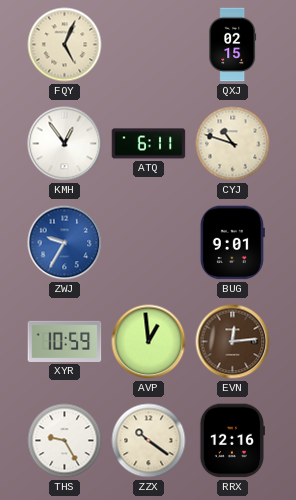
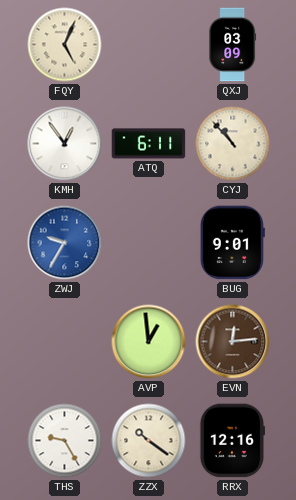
QXJ: 02:15 -> 03:09
CYJ: 10:48 -> 10:53
XYR: 10:59 -> none
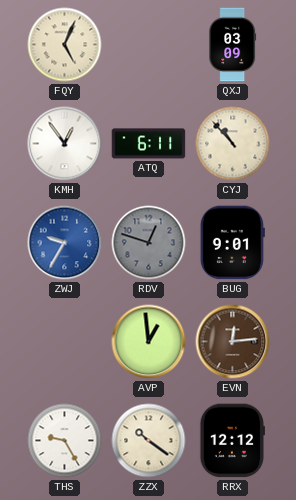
RDV: none -> 12:48
RRX: 12:16 -> 12:12
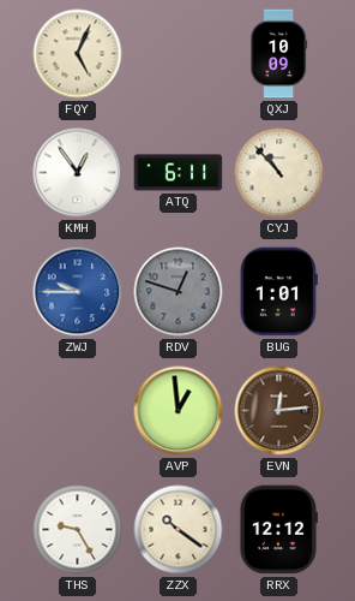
QXJ: 03:09 -> 10:09
ZWJ: 9:35 -> 9:45
BUG: 9:01 -> 1:01
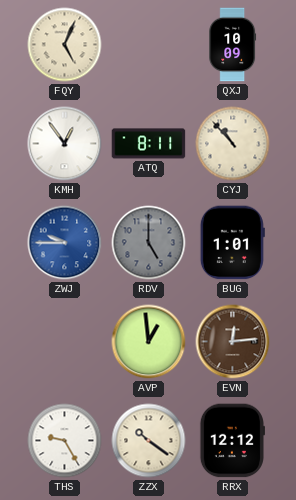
ATQ: 6:11 -> 8:11
RDV: 12:48 -> 5:00
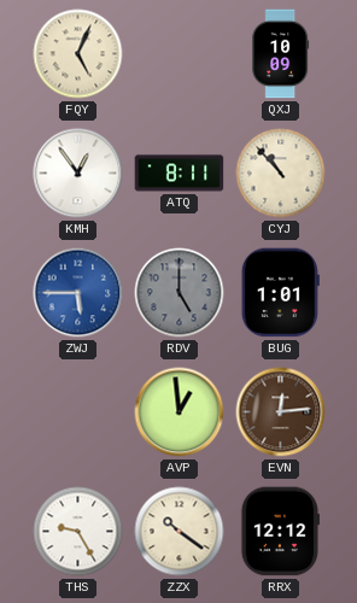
ZWJ: 9:45 -> 5:45
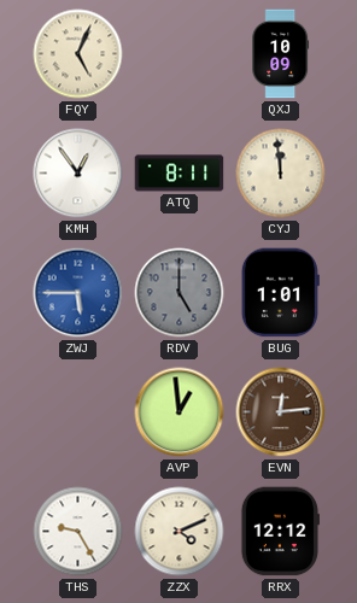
CYJ: 10:53 -> 11:59
ZZX: 10:21 -> 4:11
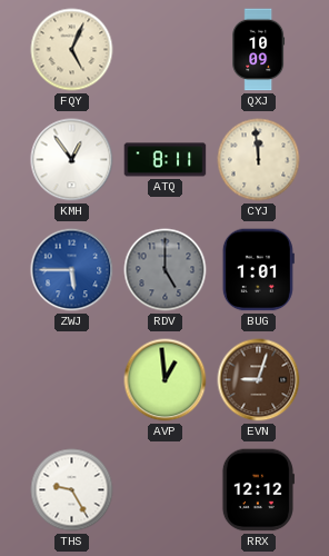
EVN: 12:14 -> 9:03
ZZX: 4:11 -> none
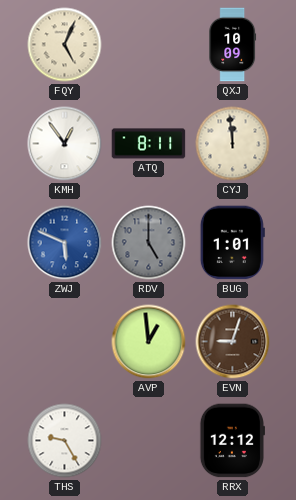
ZWJ: 5:45 -> 5:49
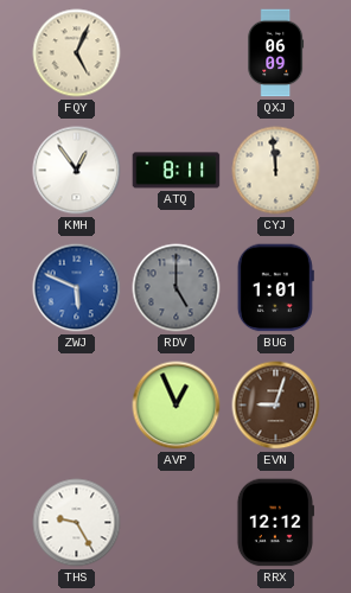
QXJ: 10:09 -> 06:09
AVP: 12:59 -> 12:56
